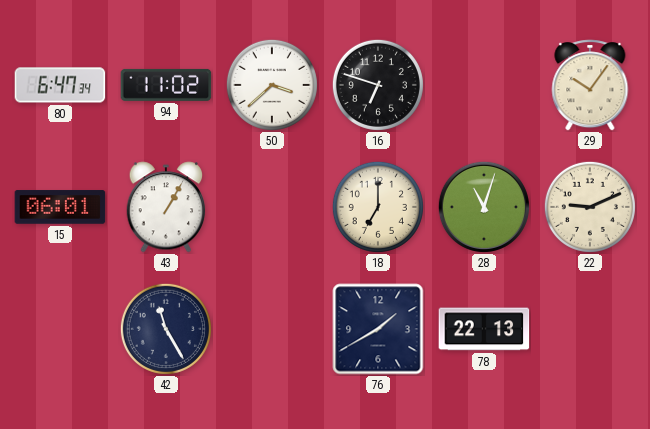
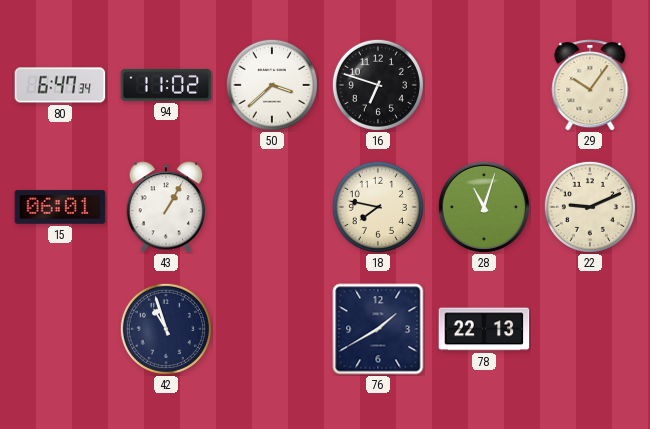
18: 7:00 -> 7:47
42: 11:25 -> 10:57
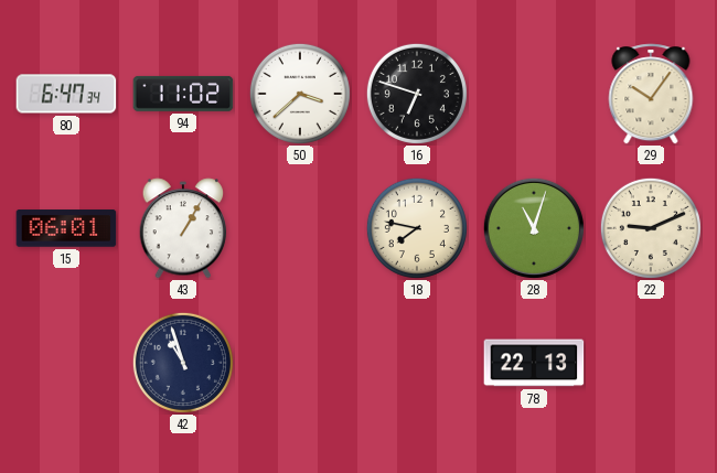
76: 1:40 -> none
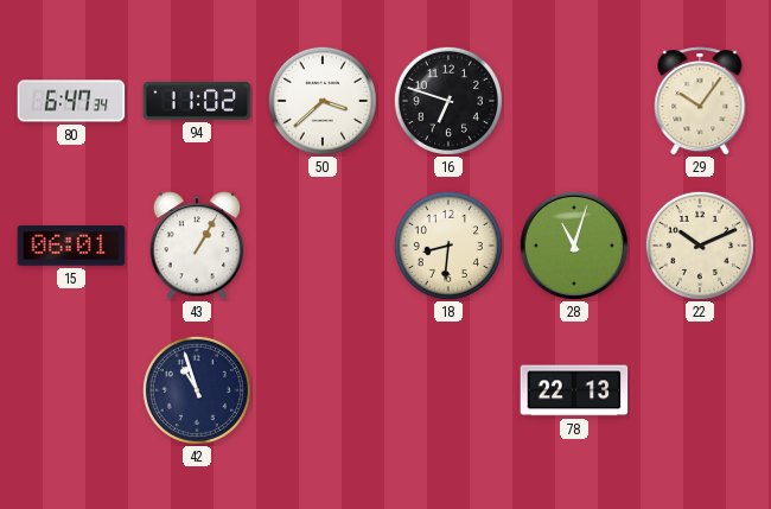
18: 7:47 -> 8:31
22: 9:11 -> 10:11
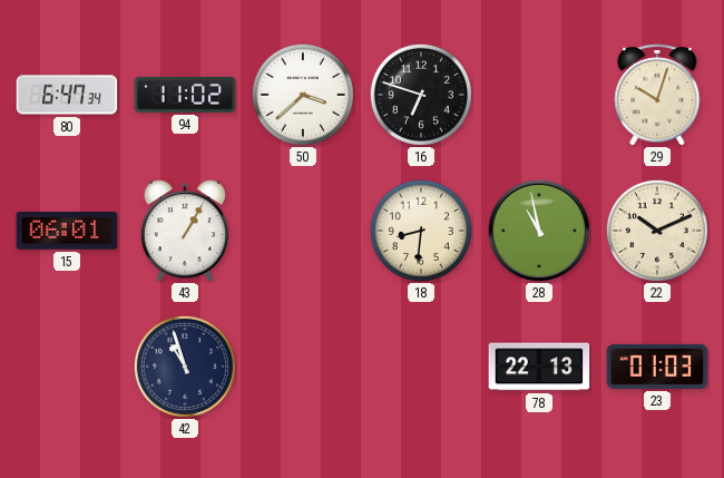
29: 10:06 -> 10:03
28: 11:03 -> 10:58
23: none -> 01:03
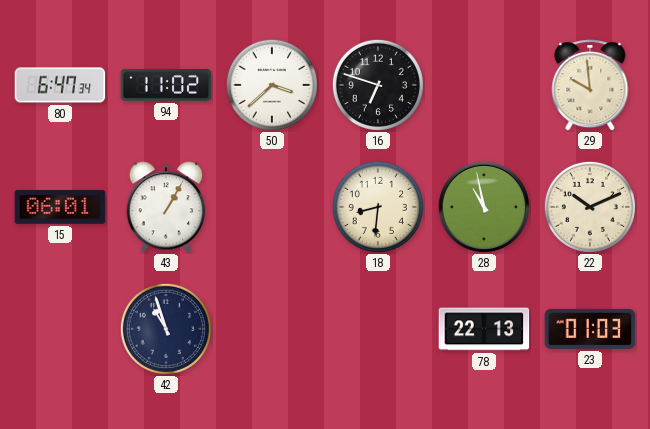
29: 10:03 -> 9:59
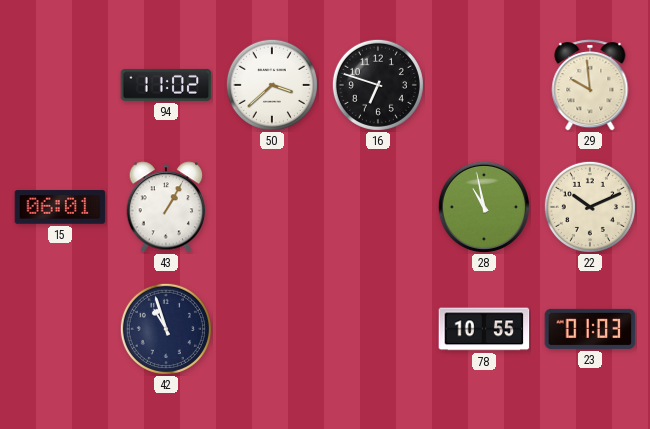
80: 6:47 -> none
18: 8:31 -> none
78: 22:13 -> 10:55
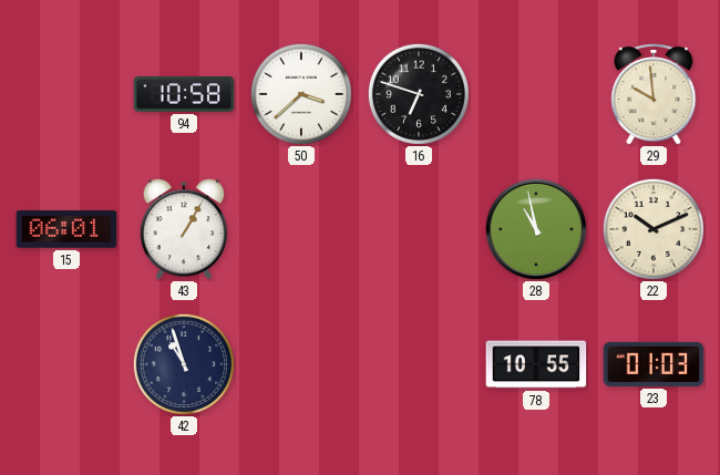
94: 11:02 -> 10:58
